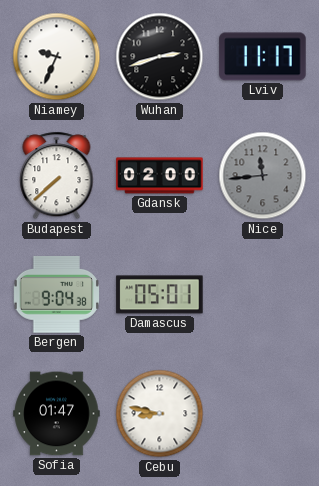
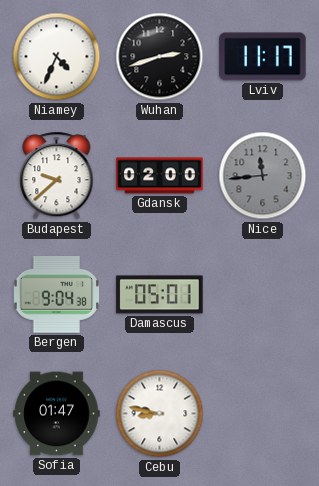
Niamey: 9:34 -> 4:34
Budapest: 7:38 -> 9:38
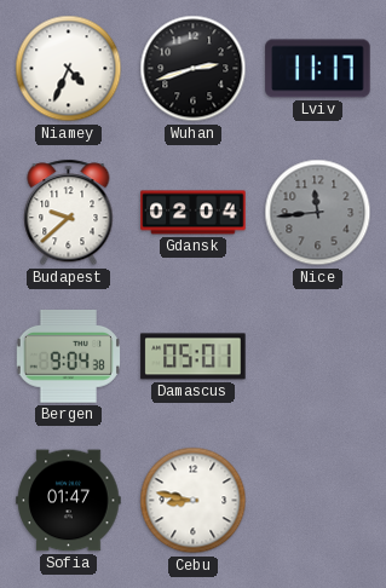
Gdansk: 02:00 -> 02:04
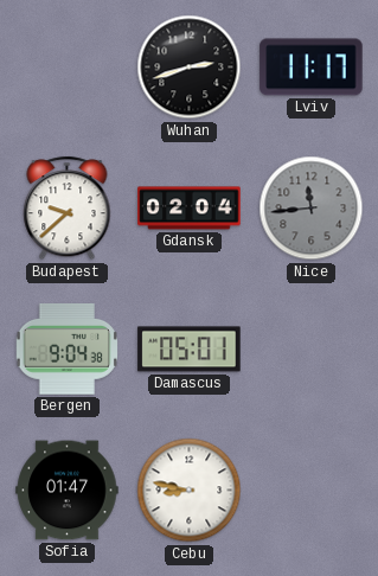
Niamey: 4:34 -> none
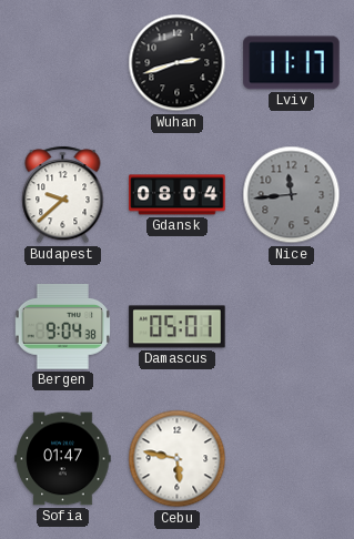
Gdansk: 02:04 -> 08:04
Cebu: 8:47 -> 5:47
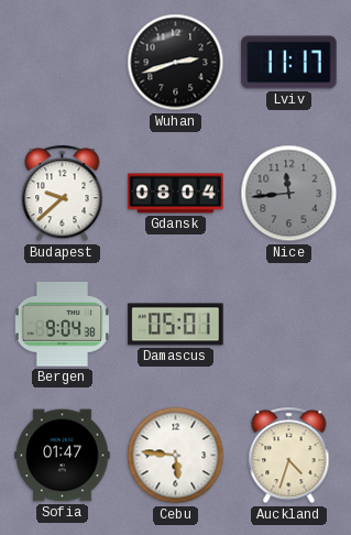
Cebu: 5:47 -> 5:46
Auckland: none -> 4:33
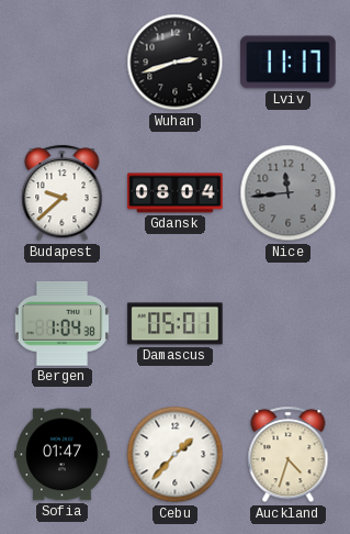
Bergen: 9:04 -> 1:04
Cebu: 5:46 -> 1:37
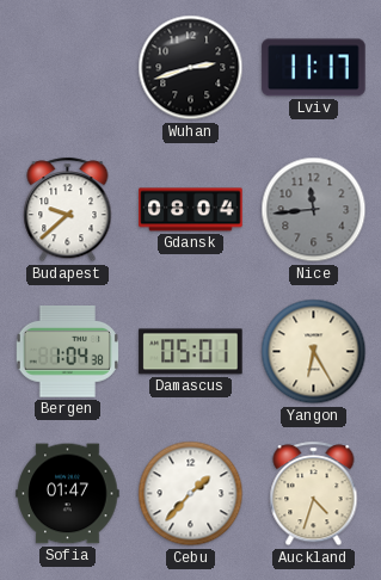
Yangon: none -> 6:25
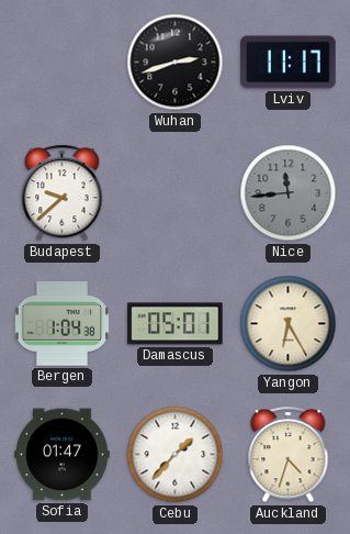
Gdansk: 08:04 -> none
